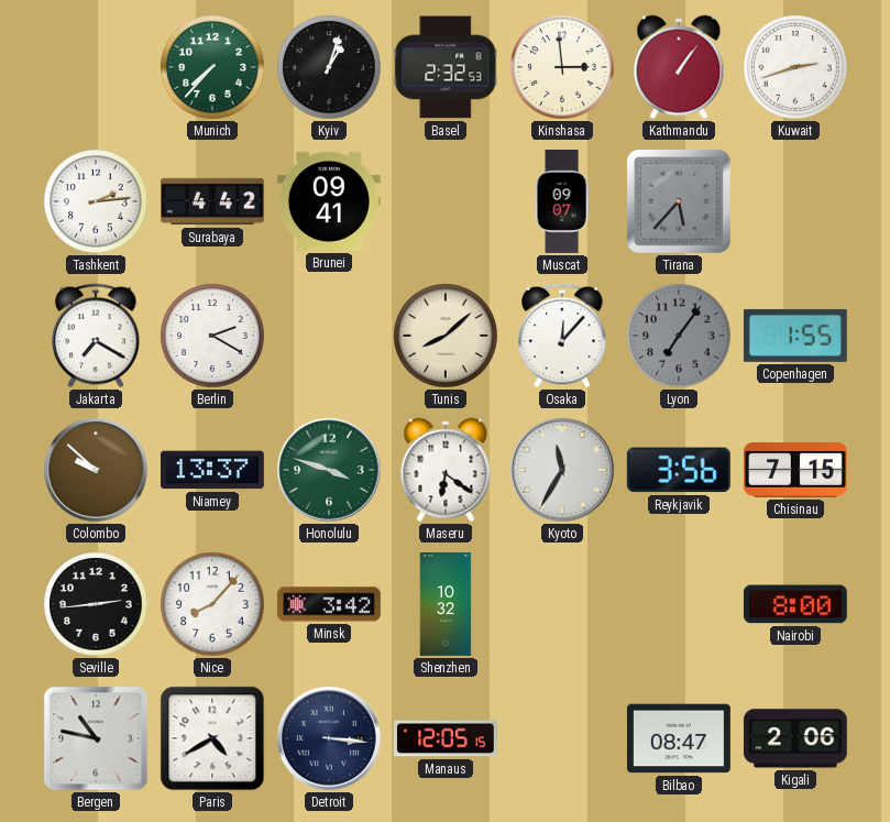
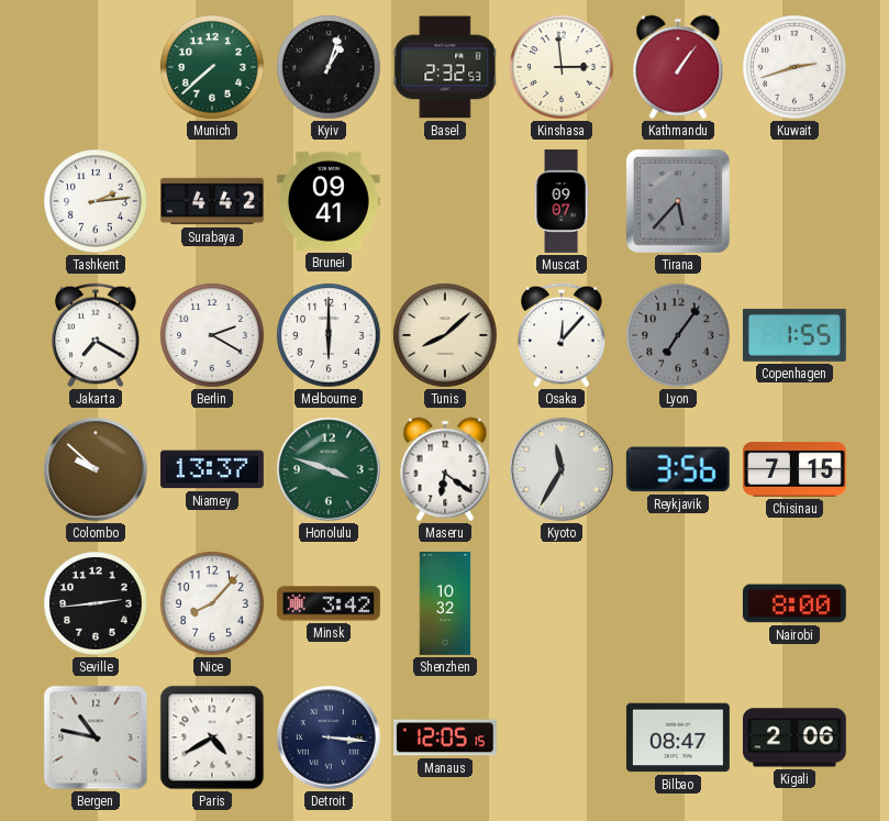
Munich: 7:37 -> 7:38
Melbourne: none -> 6:00
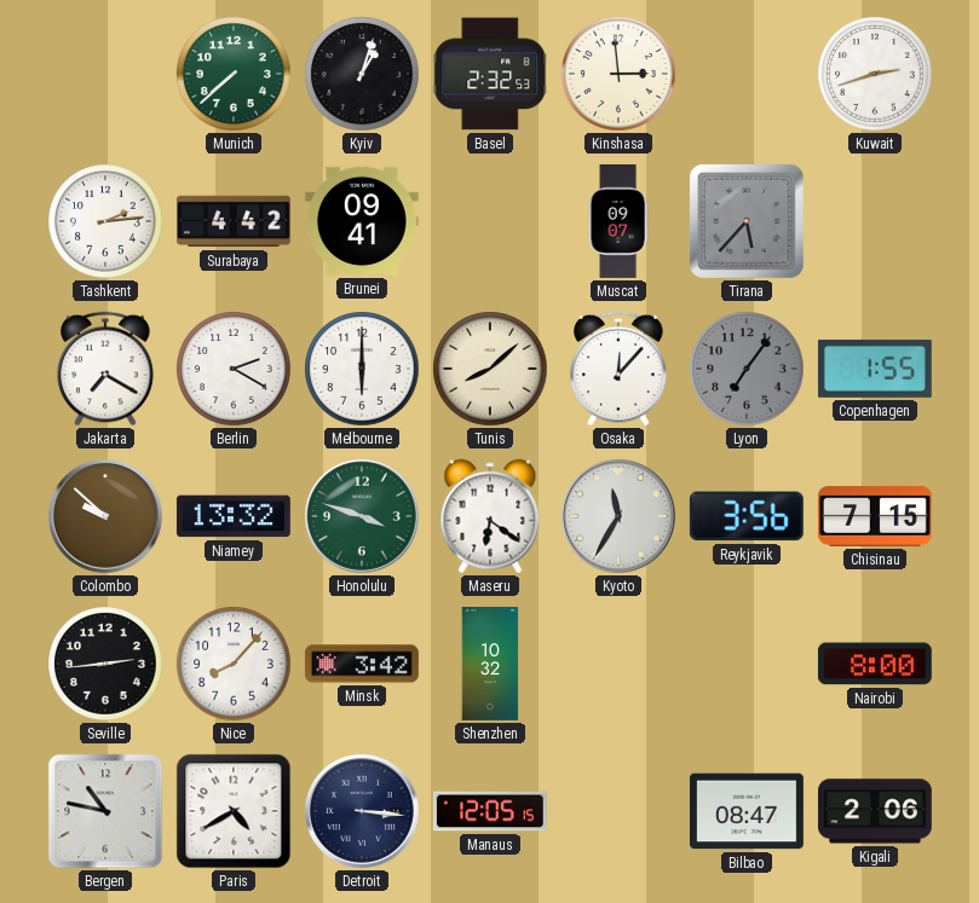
Kathmandu: 1:06 -> none
Niamey: 13:37 -> 13:32
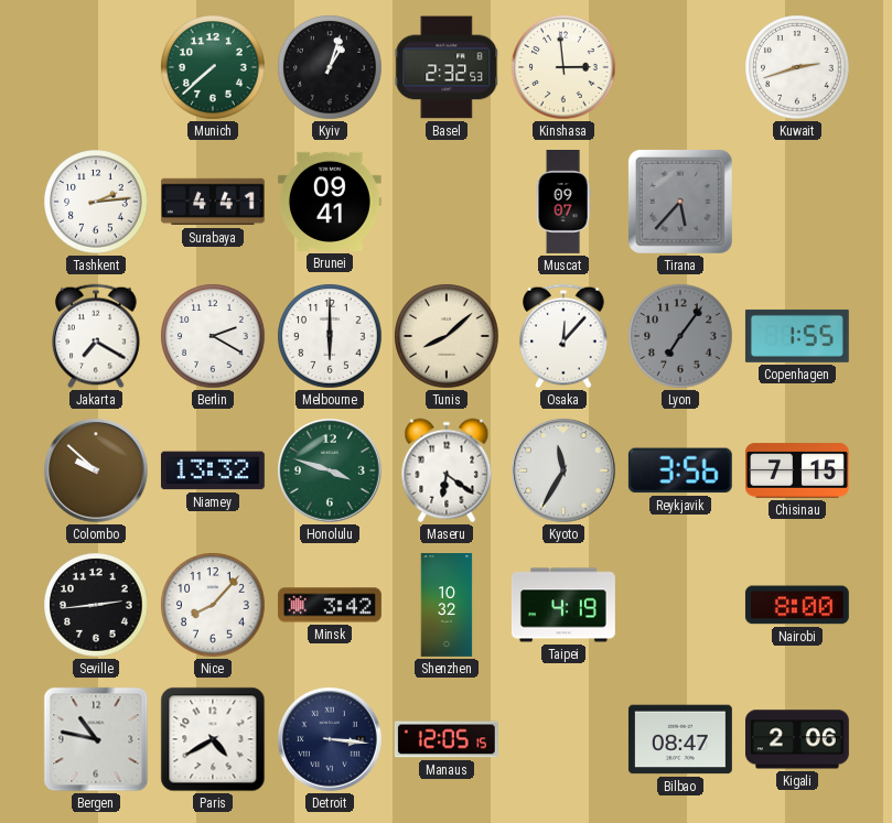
Surabaya: 4:42 -> 4:41
Taipei: none -> 4:19
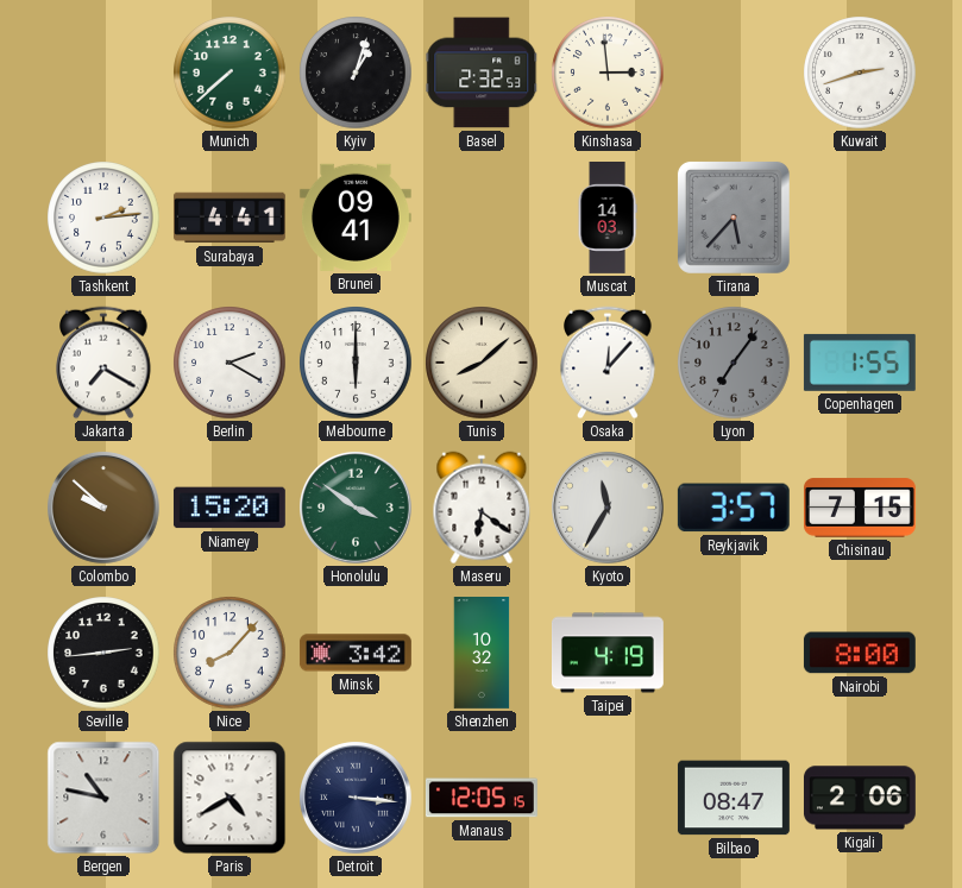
Muscat: 09:07 -> 14:03
Niamey: 13:32 -> 15:20
Honolulu: 3:48 -> 3:51
Reykjavik: 3:56 -> 3:57
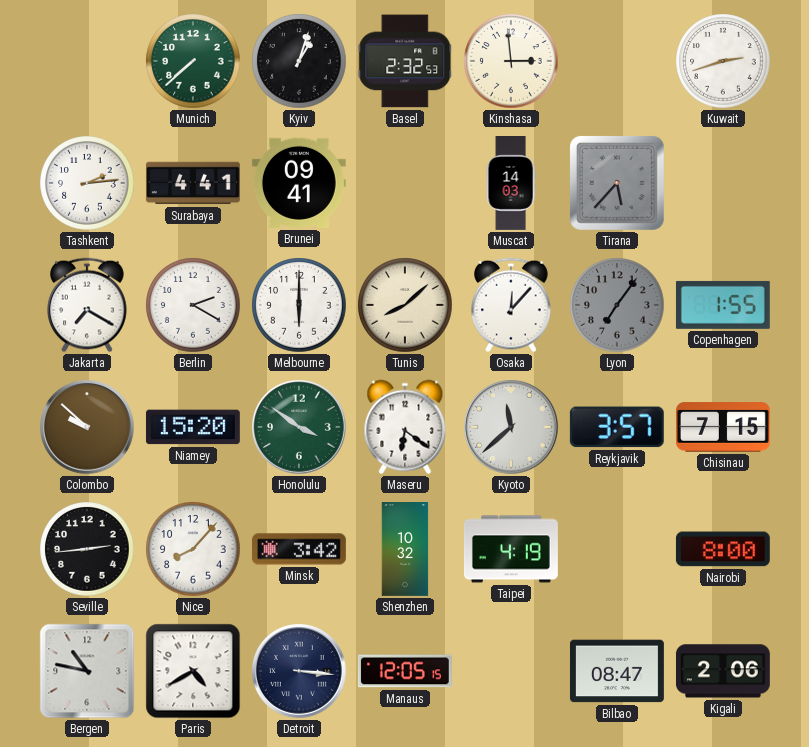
Kyoto: 11:35 -> 11:38
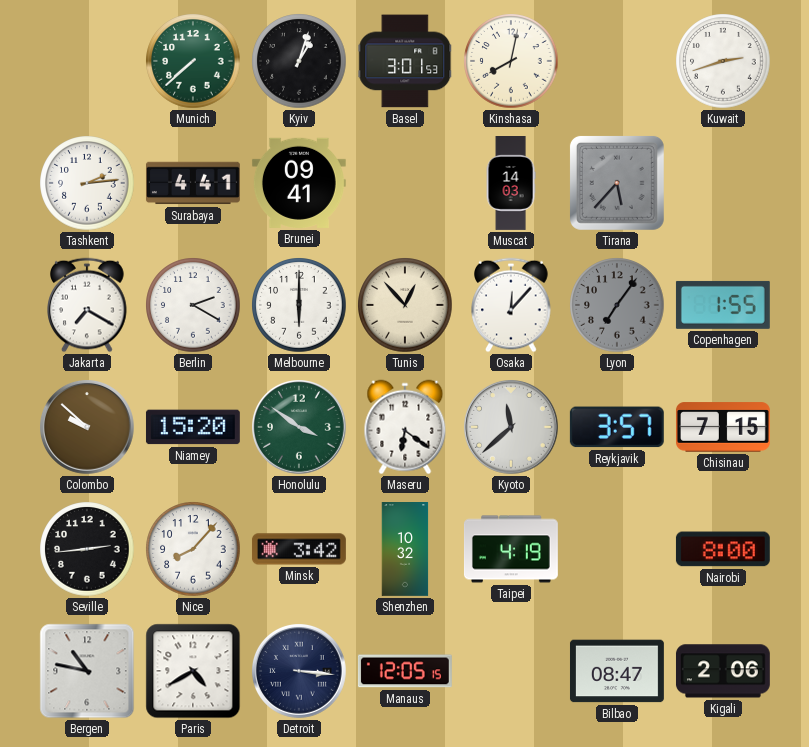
Basel: 2:32 -> 3:01
Kinshasa: 2:59 -> 8:02
Tunis: 8:08 -> 12:53
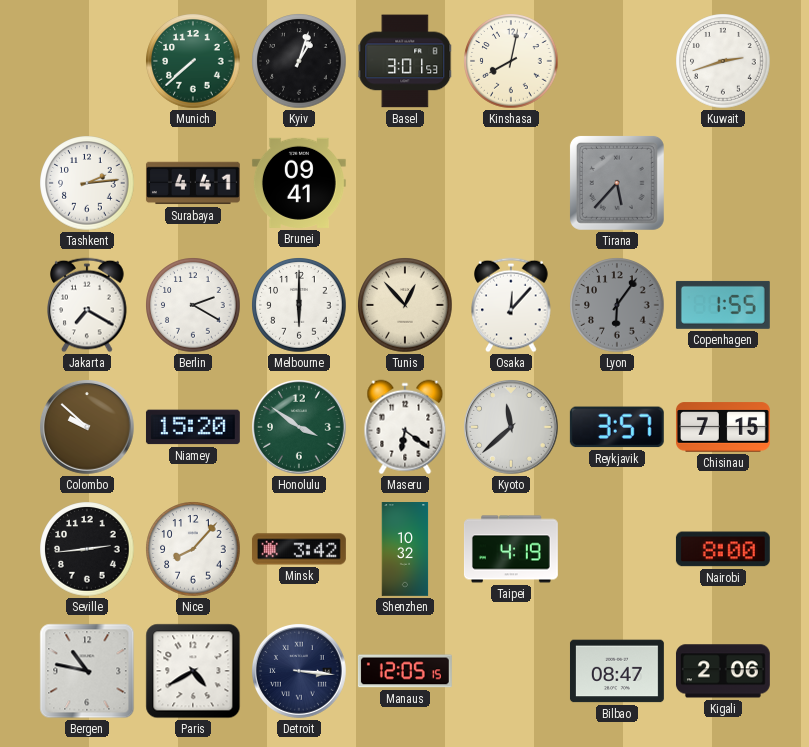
Muscat: 14:03 -> none
Lyon: 7:06 -> 6:06
